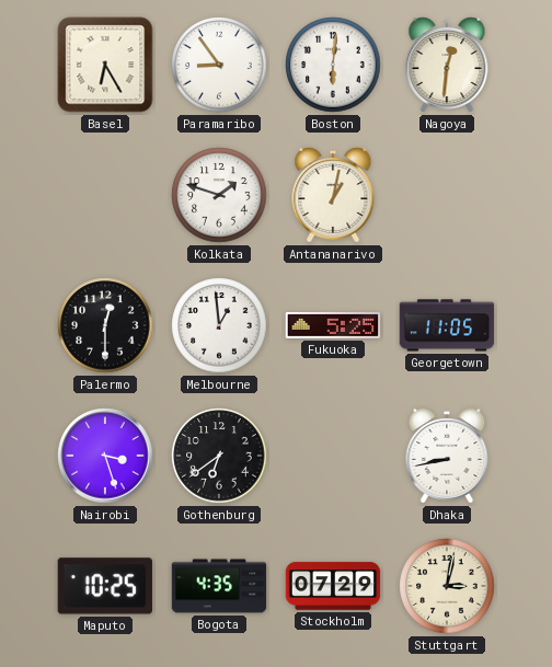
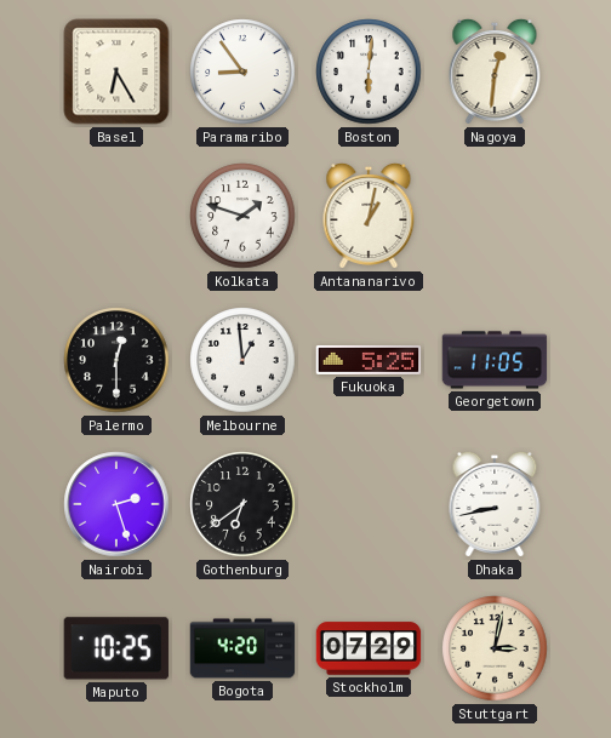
Nairobi: 3:27 -> 2:27
Bogota: 4:35 -> 4:20
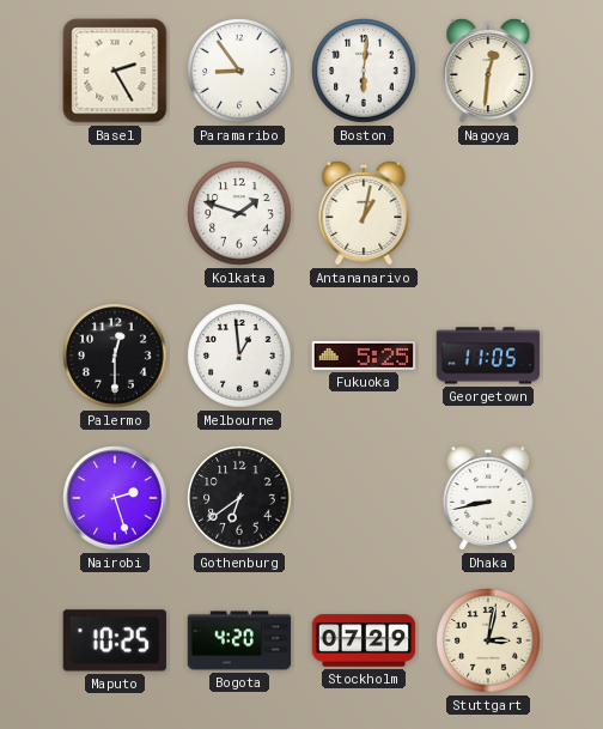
Basel: 6:25 -> 2:25
